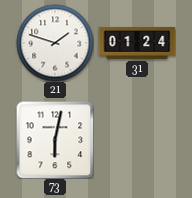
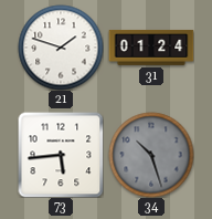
73: 6:02 -> 5:44
34: none -> 10:27
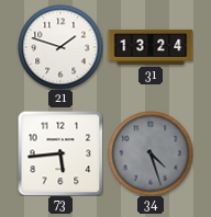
31: 01:24 -> 13:24
34: 10:27 -> 4:27
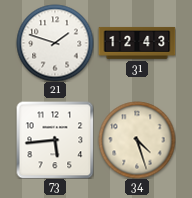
31: 13:24 -> 12:43
34 dial: grey -> cream
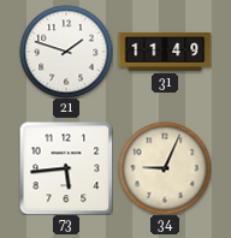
31: 12:43 -> 11:49
34: 4:27 -> 9:04
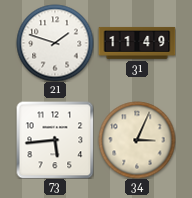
34: 9:04 -> 3:04
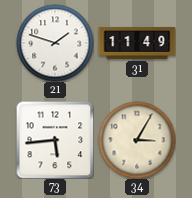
34: 3:04 -> 3:05
